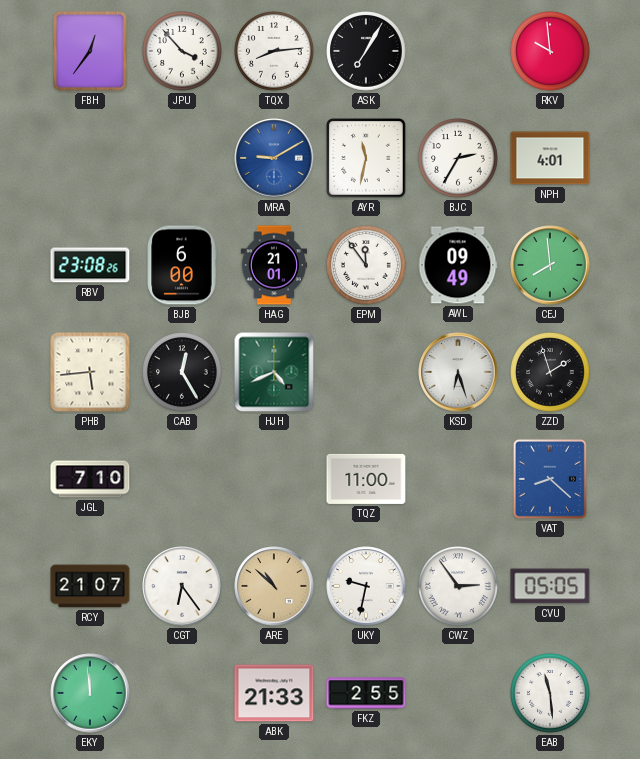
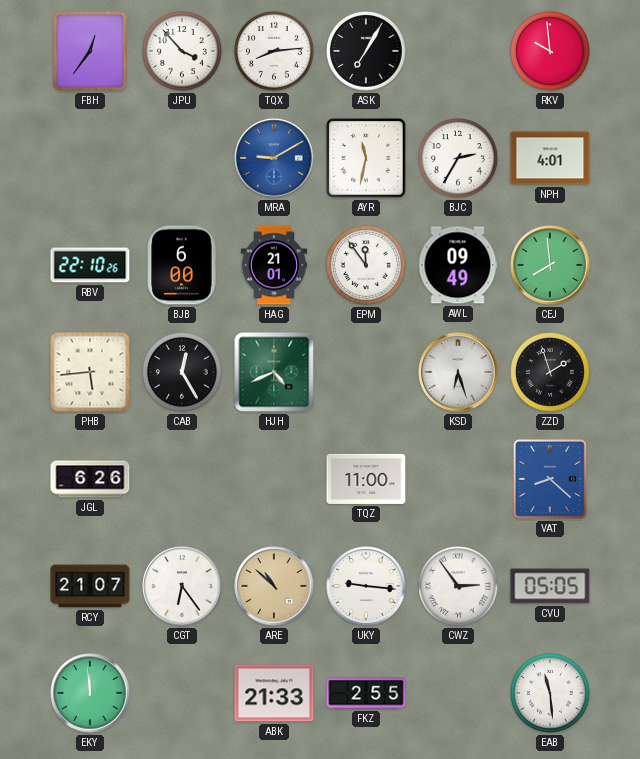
RBV: 23:08 -> 22:10
JGL: 7:10 -> 6:26
UKY: 9:32 -> 9:16
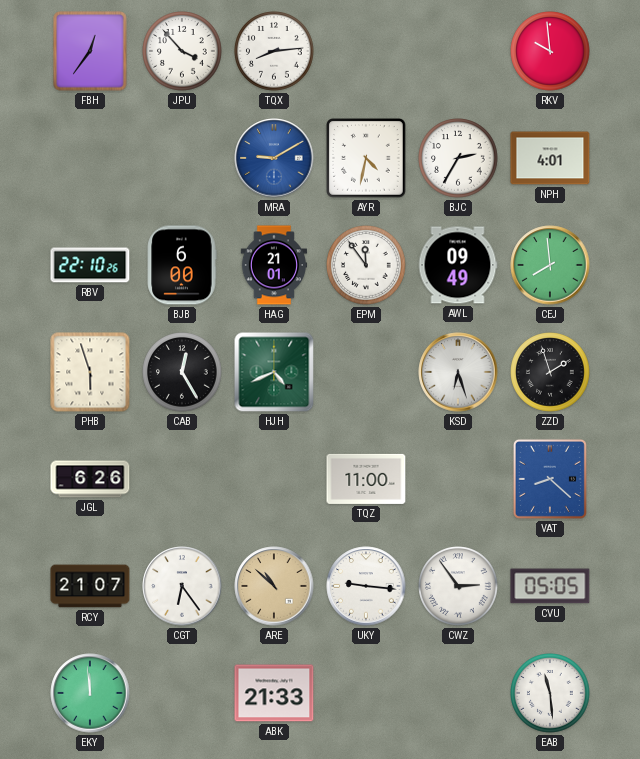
ASK: 7:05 -> none
AYR: 11:32 -> 4:32
PHB: 5:44 -> 5:57
FKZ: 2:55 -> none
